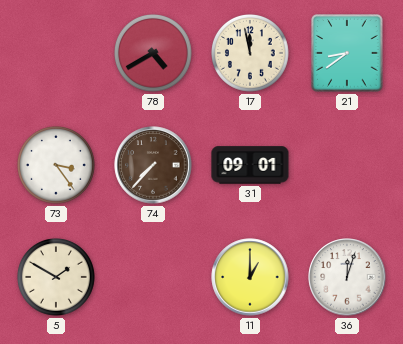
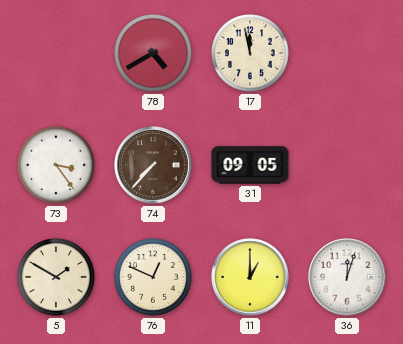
21: 8:39 -> none
31: 09:01 -> 09:05
76: none -> 12:49
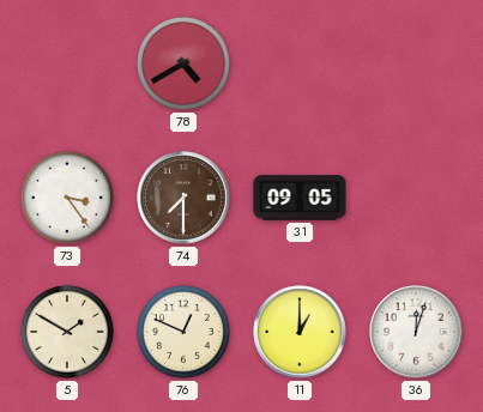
17: 11:58 -> none
74: 7:37 -> 7:30
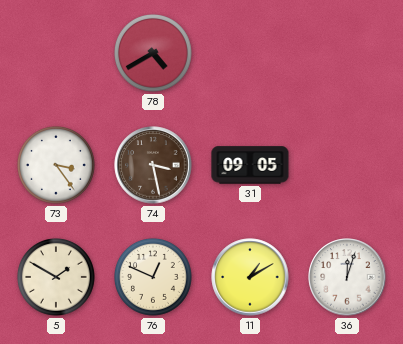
74: 7:30 -> 3:28
11: 1:00 -> 1:10
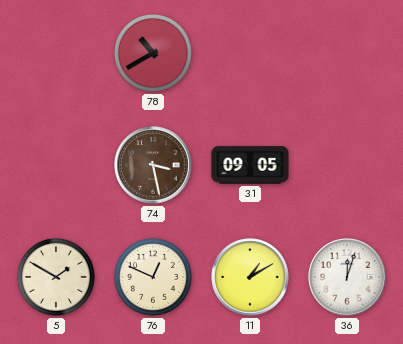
78: 4:40 -> 10:40
73: 3:24 -> none
